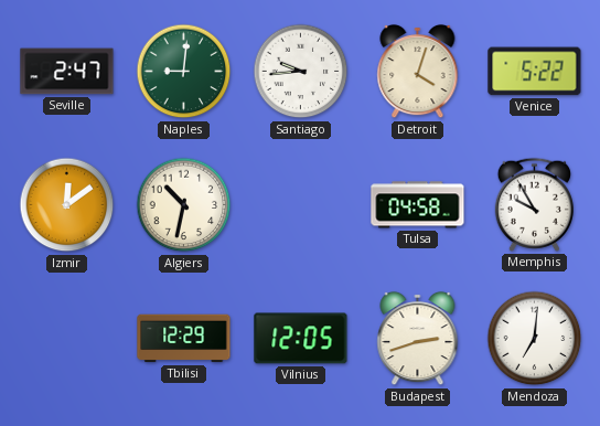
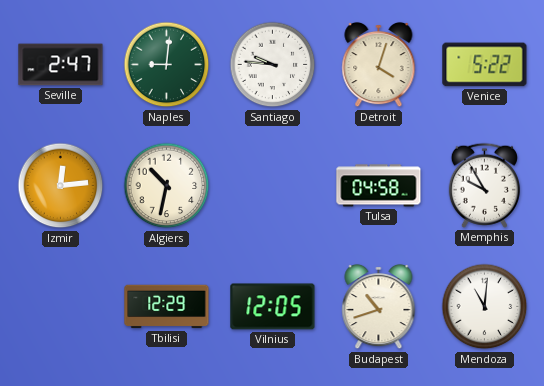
Santiago: 9:44 -> 9:46
Izmir: 12:09 -> 12:14
Budapest: 2:42 -> 10:42
Mendoza: 7:01 -> 11:01
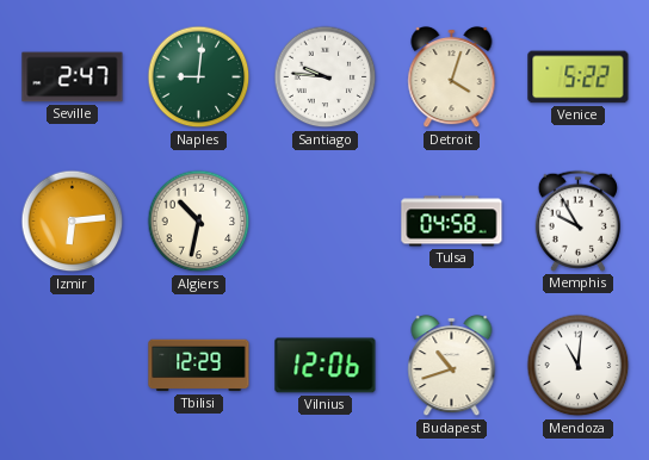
Izmir: 12:14 -> 6:14
Vilnius: 12:05 -> 12:06
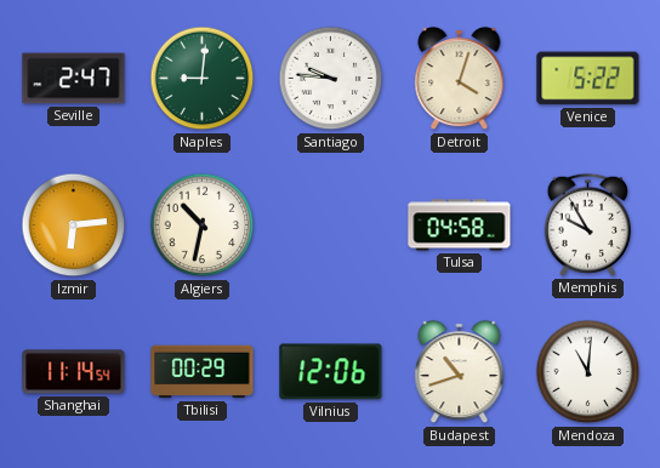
Shanghai: none -> 11:14
Tbilisi: 12:29 -> 00:29
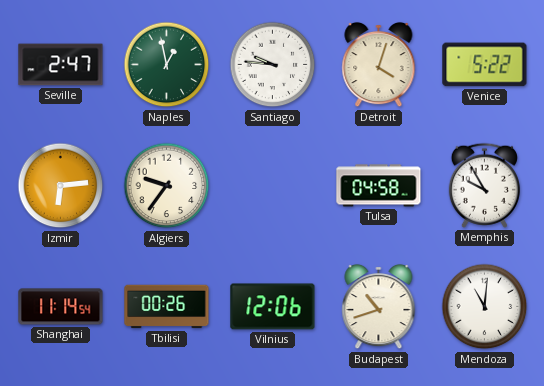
Naples: 9:01 -> 12:58
Algiers: 10:32 -> 9:36
Tbilisi: 00:29 -> 00:26
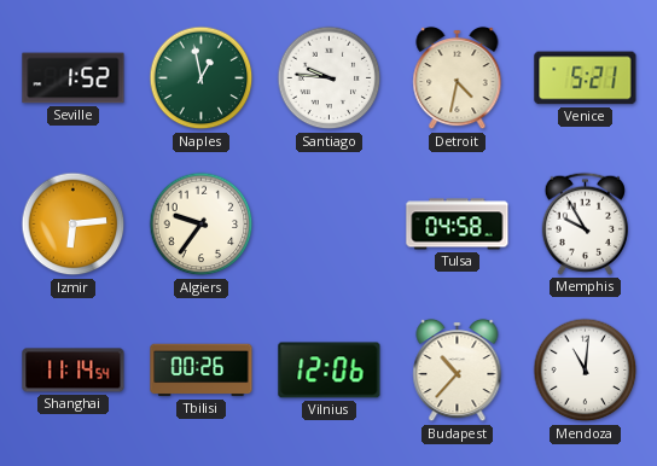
Seville: 2:47 -> 1:52
Detroit: 4:03 -> 4:32
Venice: 5:22 -> 5:21
Budapest: 10:42 -> 10:37
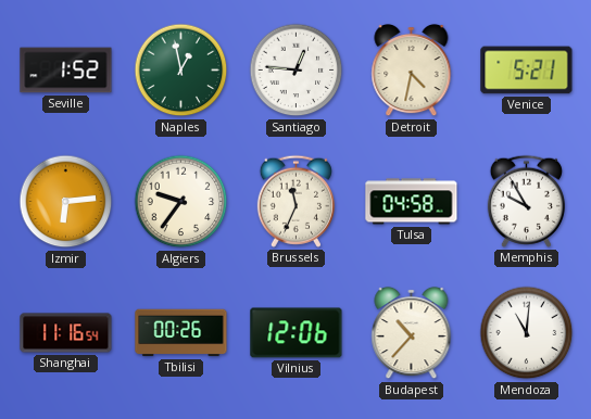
Santiago: 9:46 -> 12:46
Brussels: none -> 11:34
Shanghai: 11:14 -> 11:16
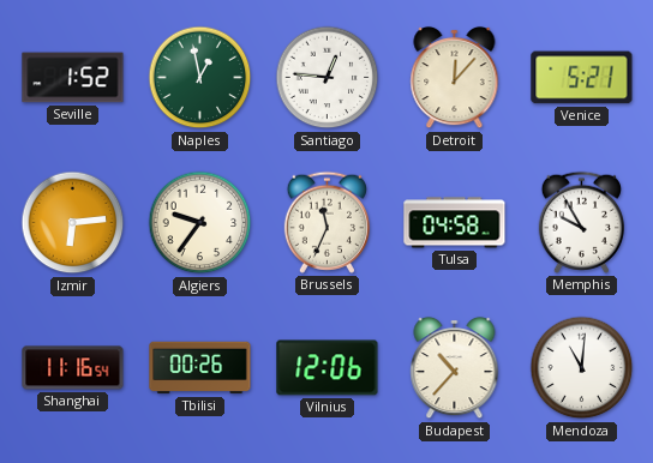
Detroit: 4:32 -> 12:07
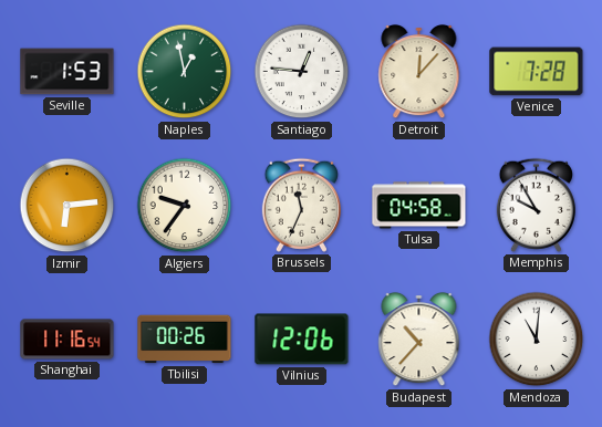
Seville: 1:52 -> 1:53
Venice: 5:21 -> 7:28
